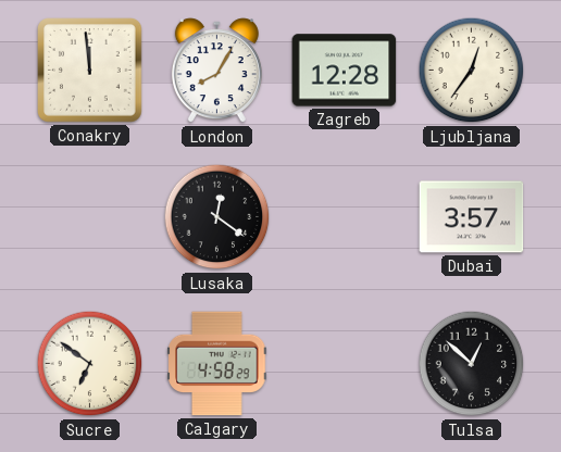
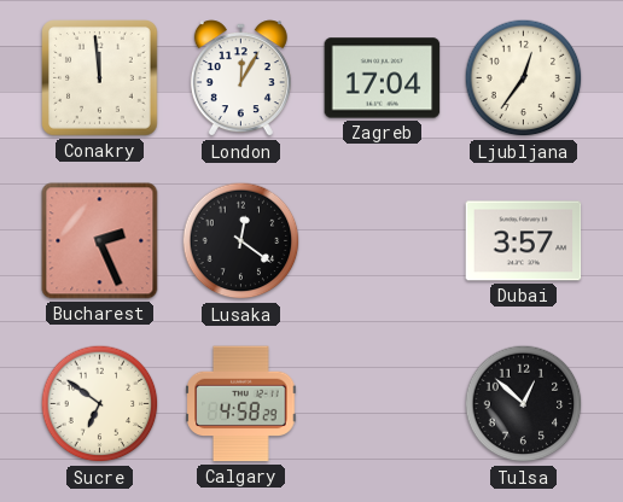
London: 8:05 -> 12:05
Zagreb: 12:28 -> 17:04
Bucharest: none -> 2:26
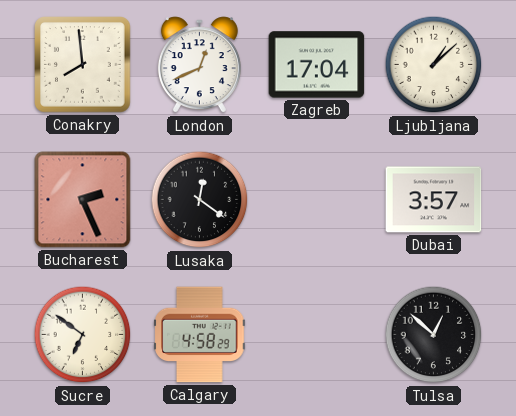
Conakry: 11:59 -> 7:59
London: 12:05 -> 12:41
Ljubljana: 12:36 -> 1:08
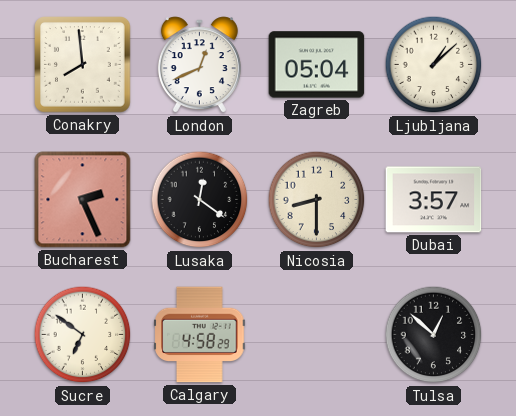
Zagreb: 17:04 -> 05:04
Nicosia: none -> 8:30
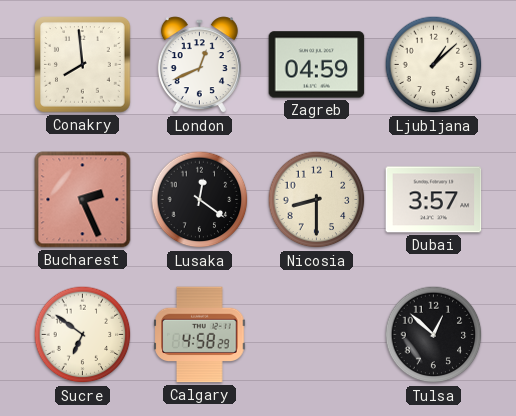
Zagreb: 05:04 -> 04:59
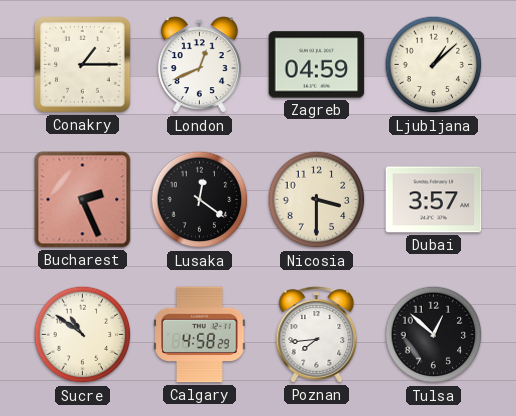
Conakry: 7:59 -> 1:15
Nicosia: 8:30 -> 3:30
Sucre: 6:51 -> 10:51
Poznan: none -> 7:44
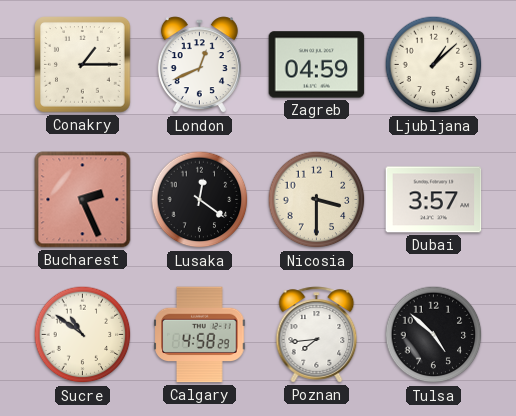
Tulsa: 12:52 -> 4:52
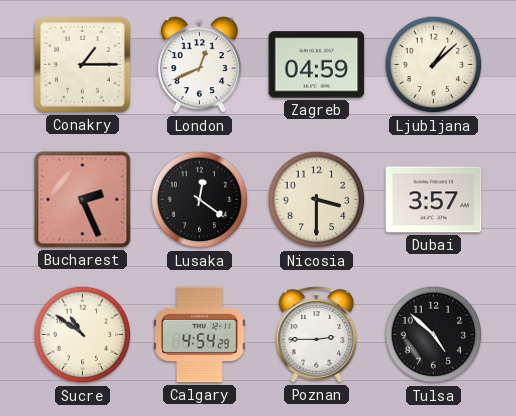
Calgary: 4:58 -> 4:54
Poznan: 7:44 -> 2:45
